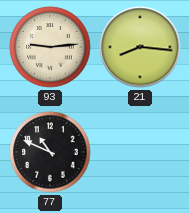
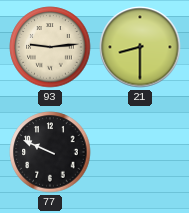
21: 8:16 -> 8:30
77: 10:49 -> 9:49
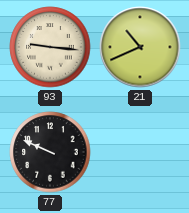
93: 9:14 -> 9:16
21: 8:30 -> 10:41
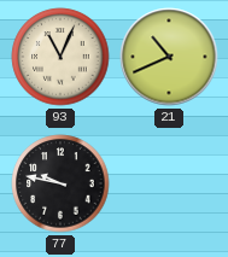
93: 9:16 -> 11:04
77: 9:49 -> 9:47
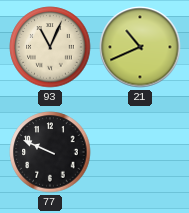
77: 9:47 -> 9:49
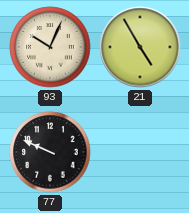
93: 11:04 -> 10:04
21: 10:41 -> 4:55
